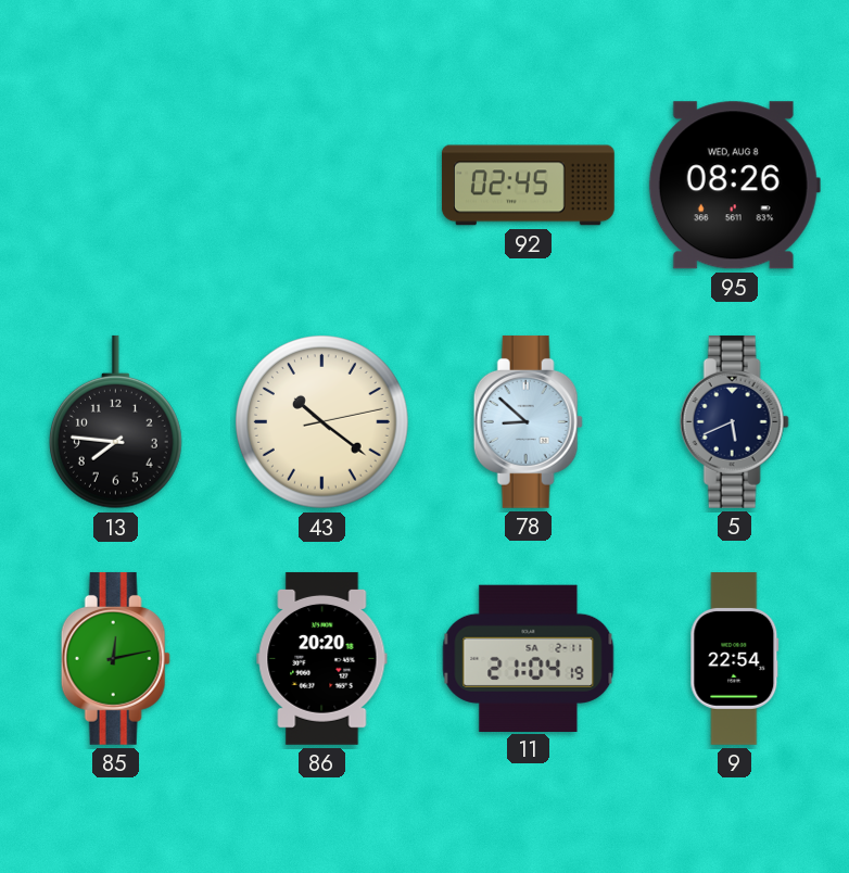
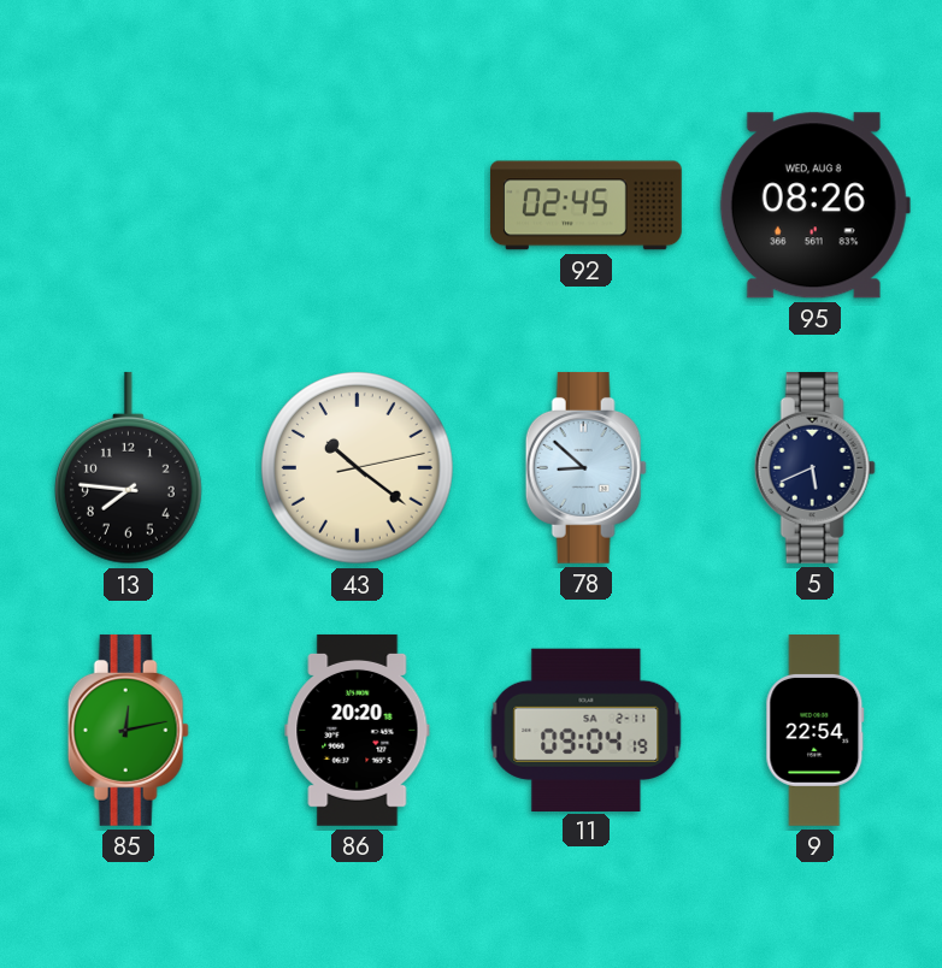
11: 21:04 -> 09:04
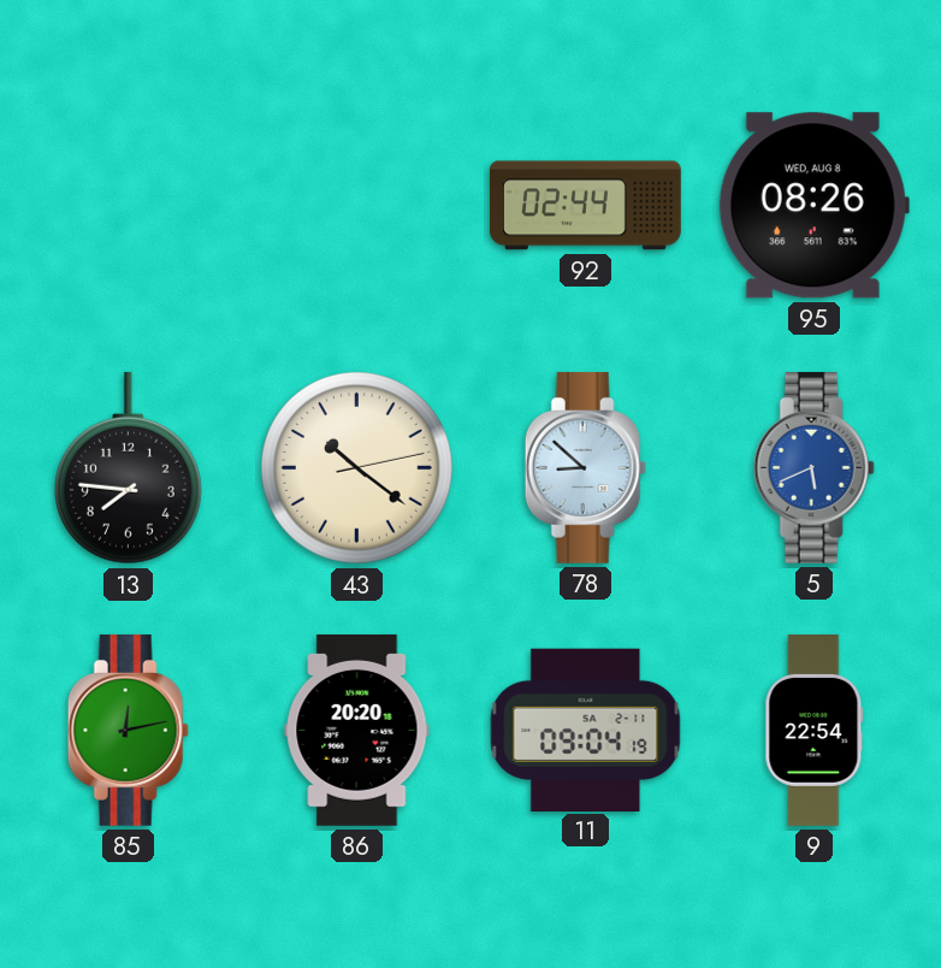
92: 02:45 -> 02:44
5 dial: navy -> blue
